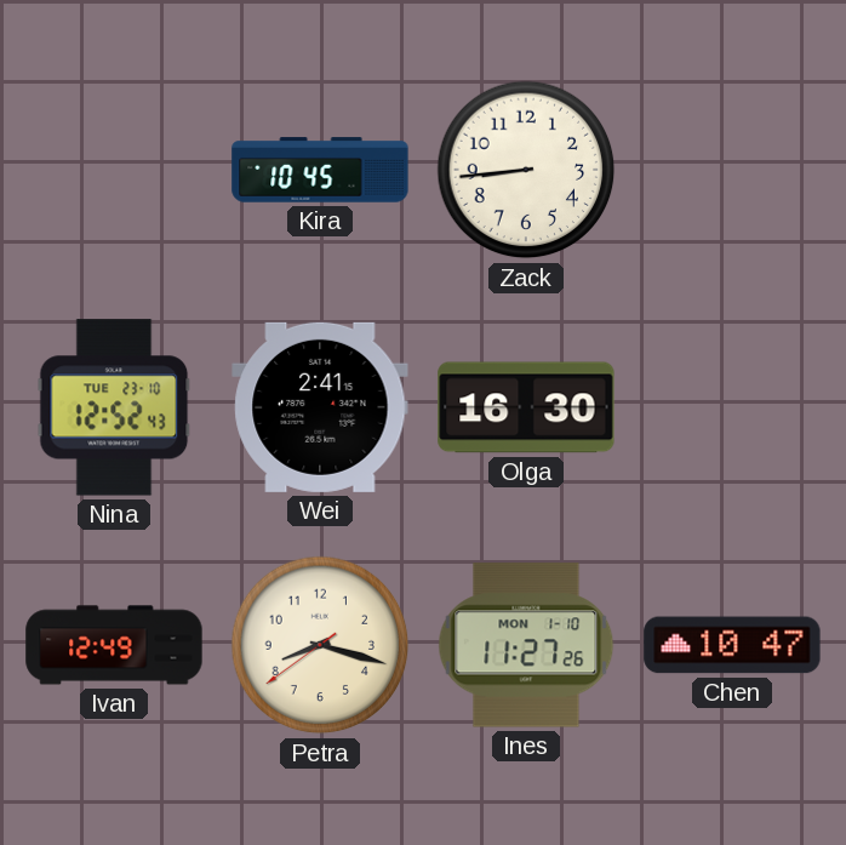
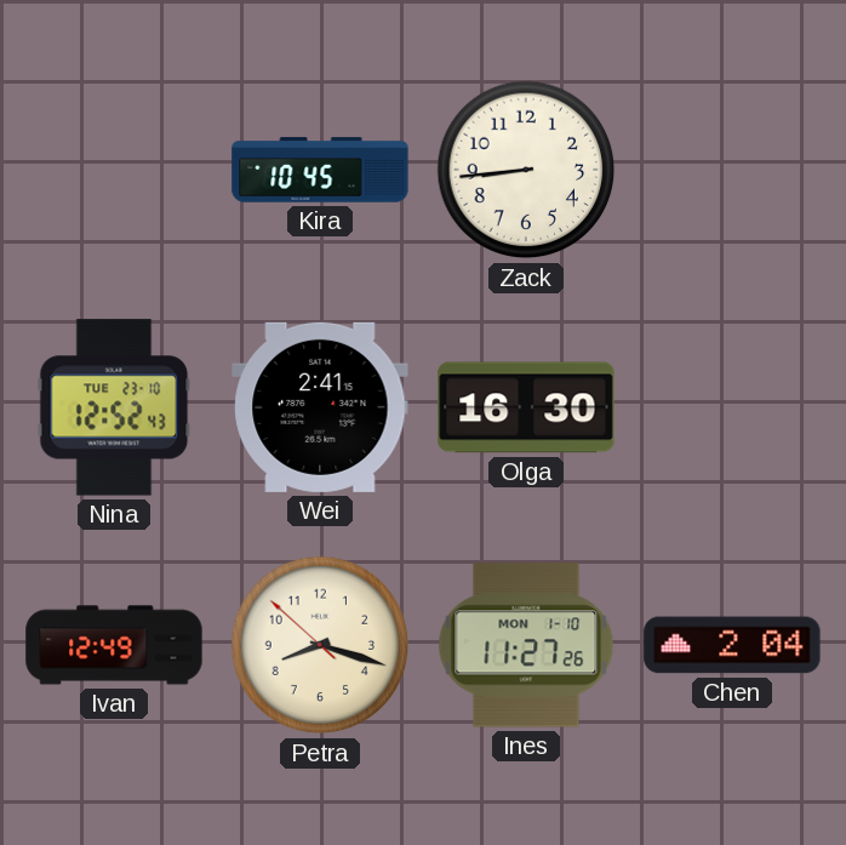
Petra: 8:17:39 -> 8:17:52
Chen: 10:47 -> 2:04
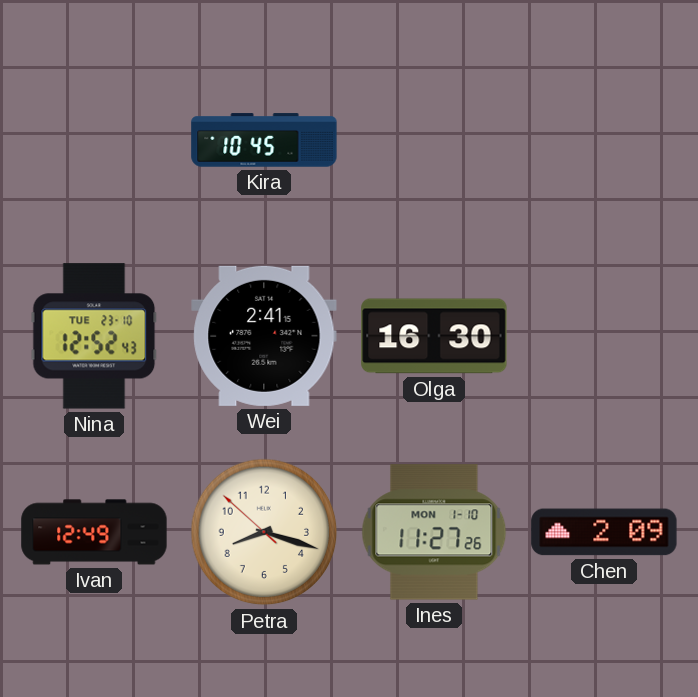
Zack: 8:44 -> none
Chen: 2:04 -> 2:09
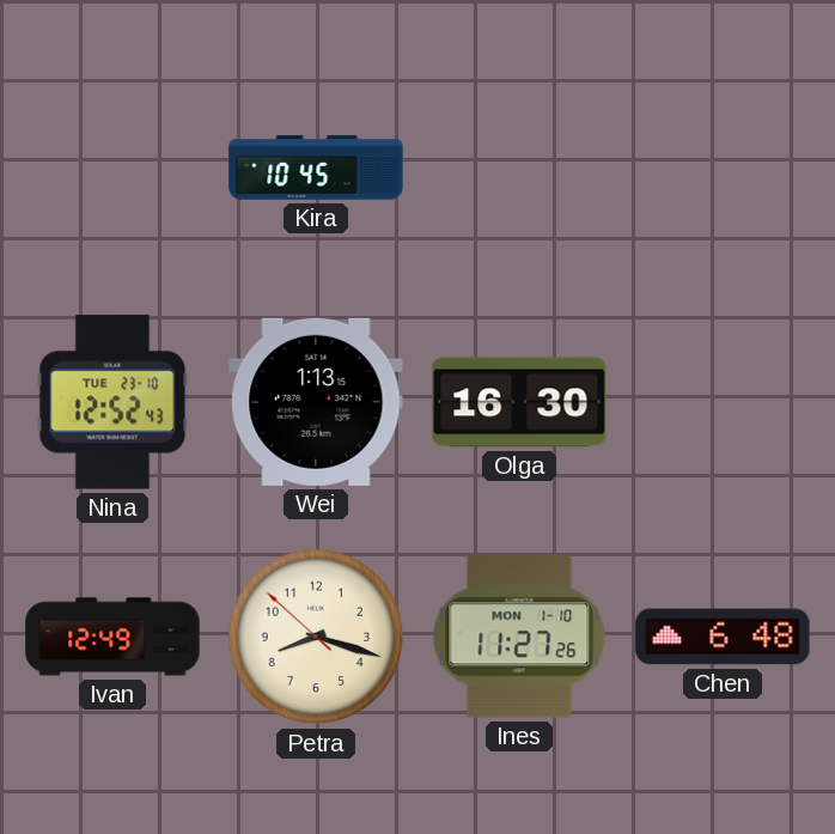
Wei: 2:41 -> 1:13
Chen: 2:09 -> 6:48
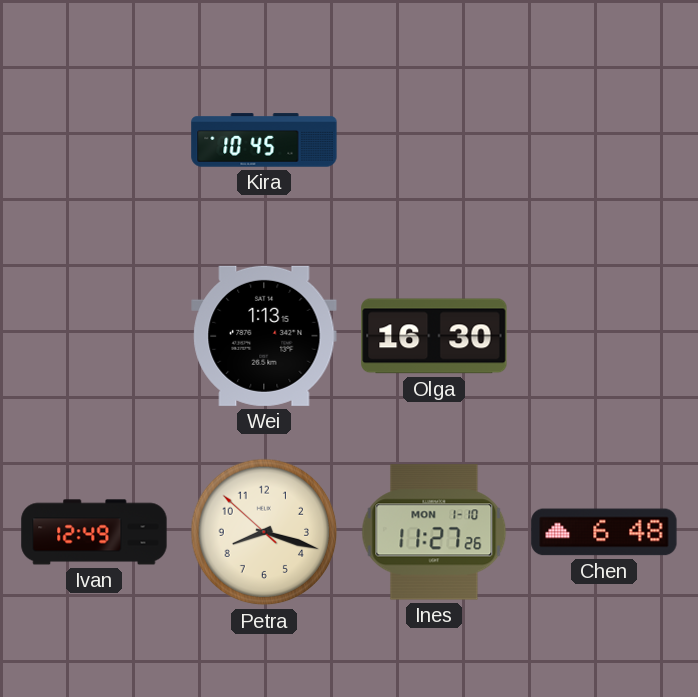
Nina: 12:52 -> none
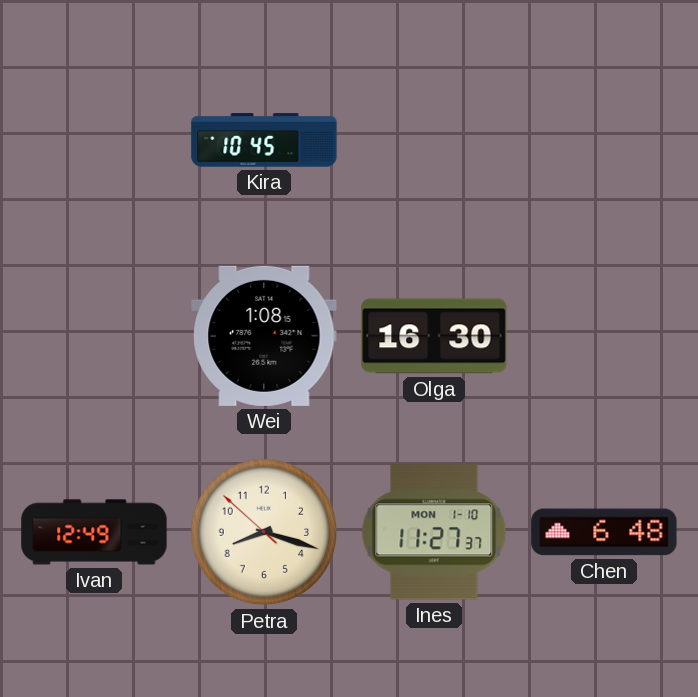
Wei: 1:13 -> 1:08
Ines: 11:27:26 -> 11:27:37
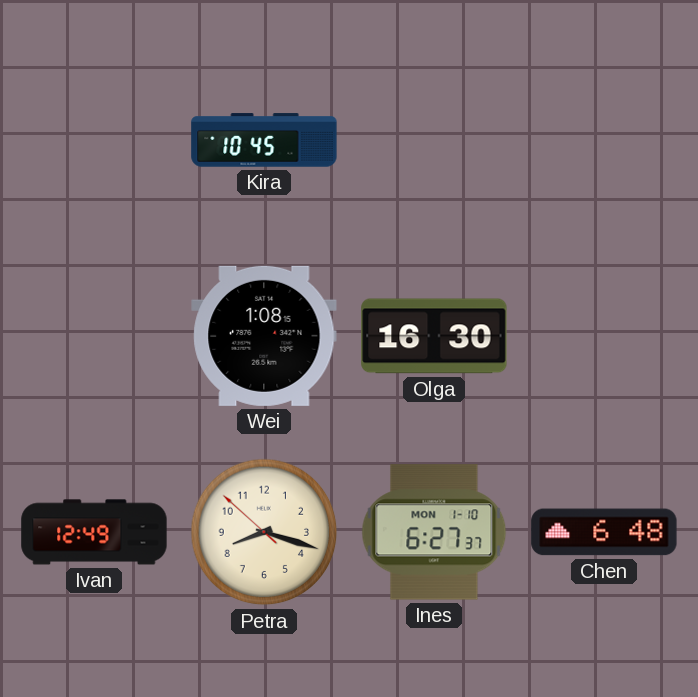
Ines: 11:27 -> 6:27
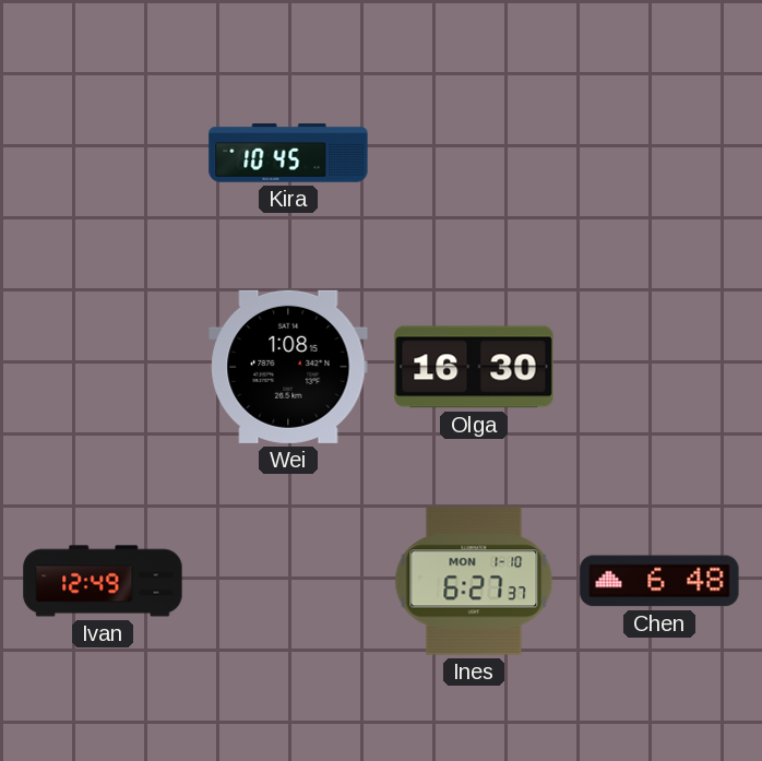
Petra: 8:17 -> none
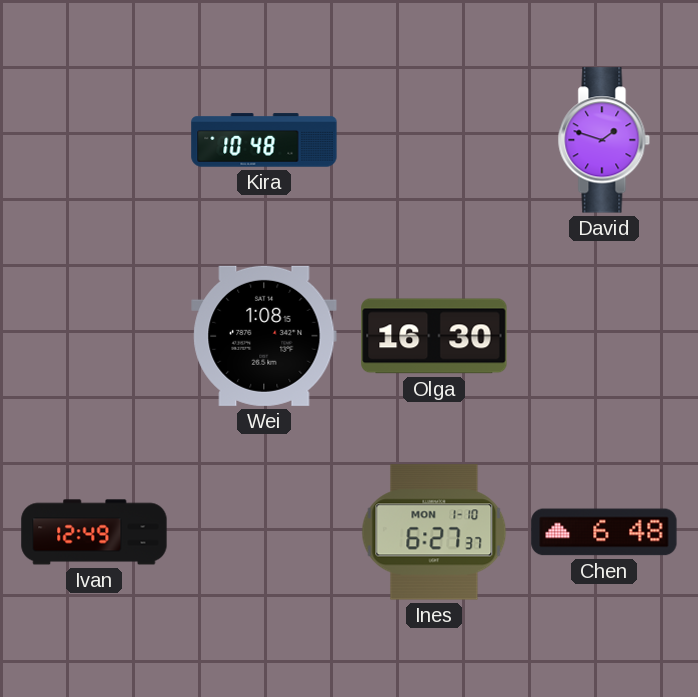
Kira: 10:45 -> 10:48
David: none -> 1:48
